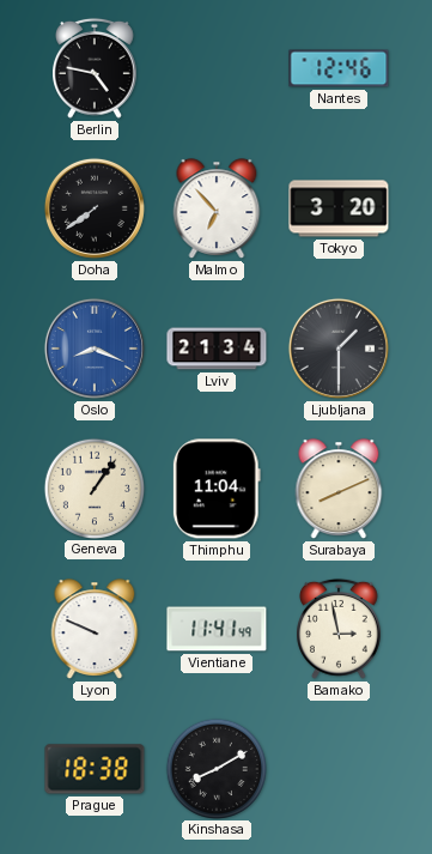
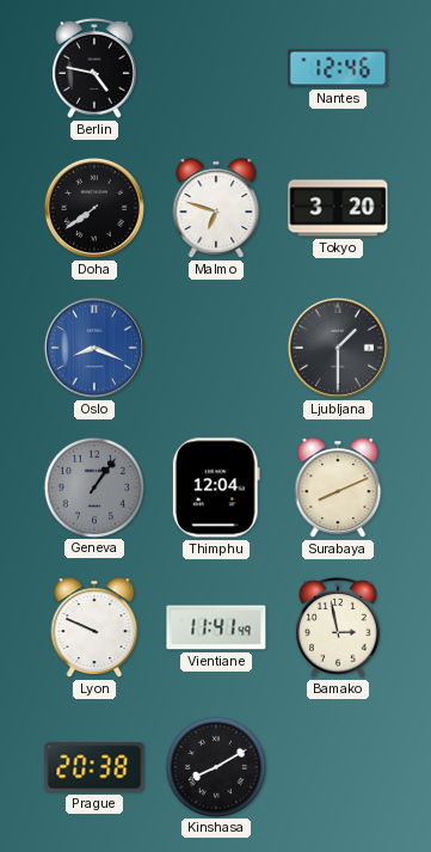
Malmo: 6:53 -> 6:48
Lviv: 21:34 -> none
Geneva dial: cream -> grey
Thimphu: 11:04 -> 12:04
Prague: 18:38 -> 20:38
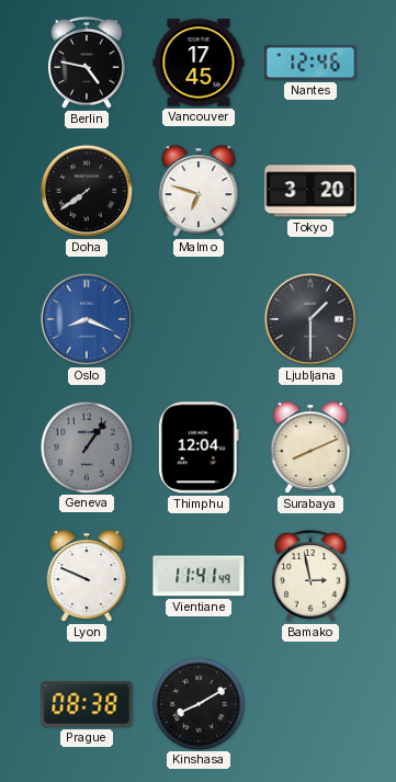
Vancouver: none -> 17:45
Prague: 20:38 -> 08:38
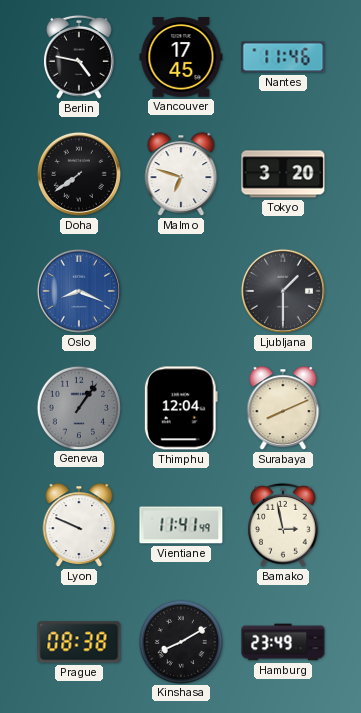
Nantes: 12:46 -> 11:46
Hamburg: none -> 23:49
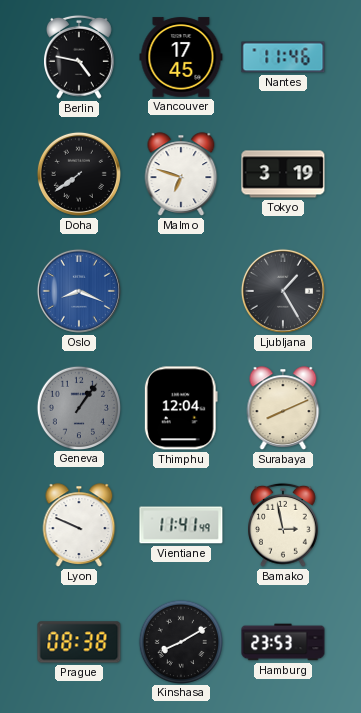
Tokyo: 3:20 -> 3:19
Ljubljana: 1:30 -> 1:25
Hamburg: 23:49 -> 23:53
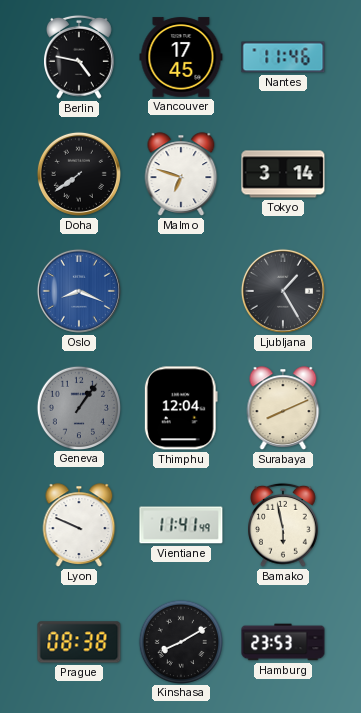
Tokyo: 3:19 -> 3:14
Bamako: 2:58 -> 5:58
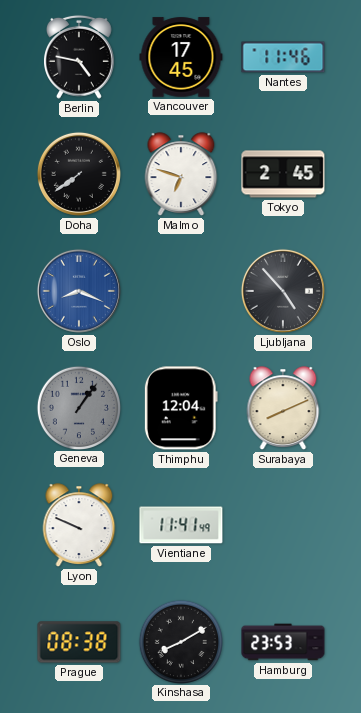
Tokyo: 3:14 -> 2:45
Ljubljana: 1:25 -> 4:53
Bamako: 5:58 -> none
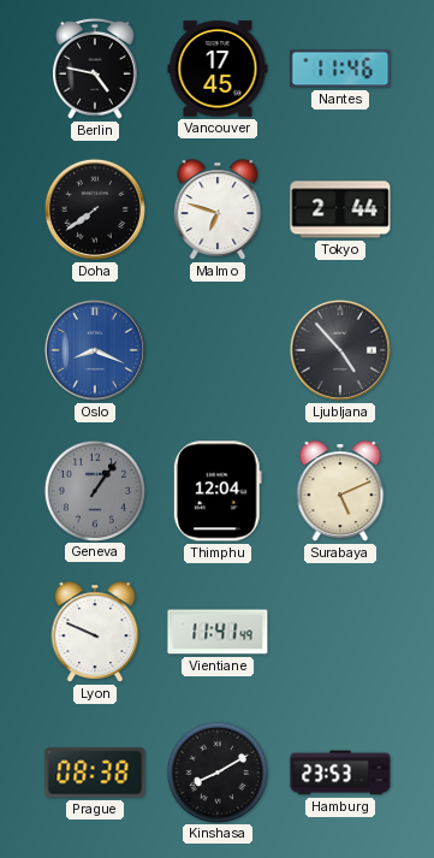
Tokyo: 2:45 -> 2:44
Surabaya: 8:11 -> 5:11
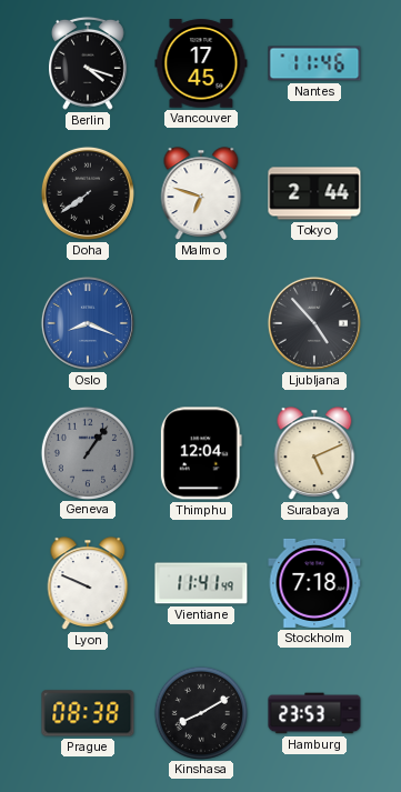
Berlin: 4:47 -> 4:18
Stockholm: none -> 7:18
